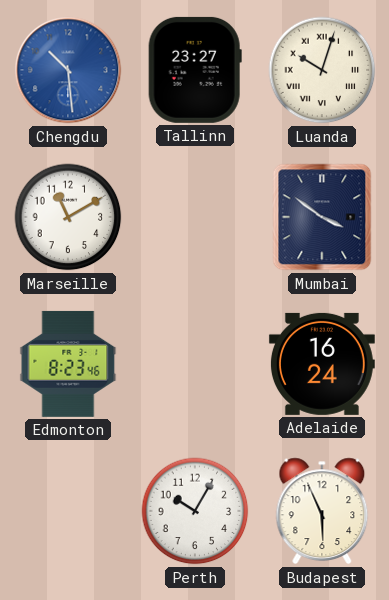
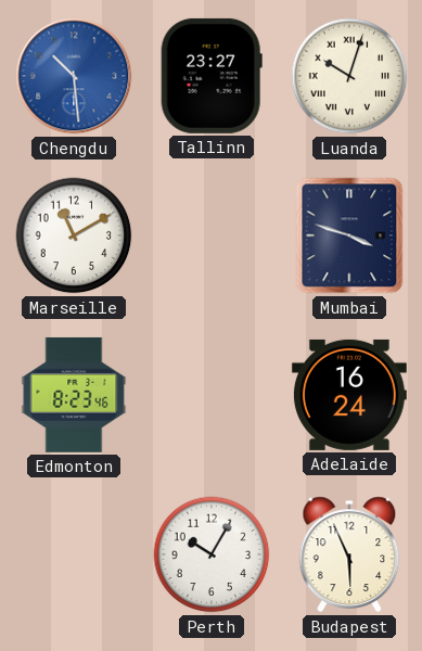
Mumbai: 3:51 -> 3:48
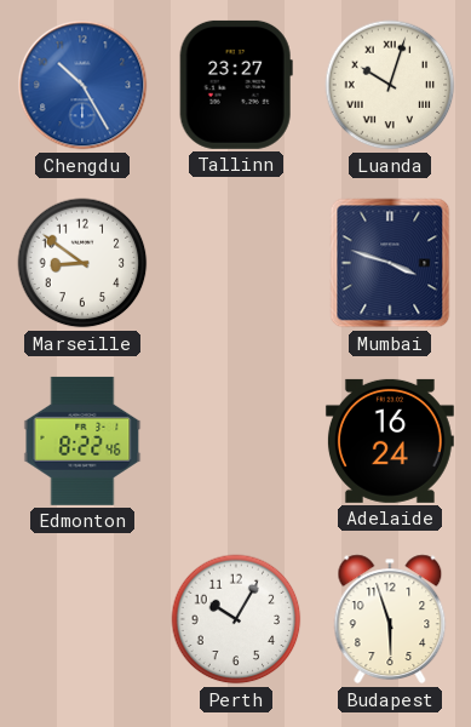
Chengdu: 10:29 -> 10:25
Marseille: 11:10 -> 8:51
Edmonton: 8:23 -> 8:22
Budapest: 5:56 -> 5:57
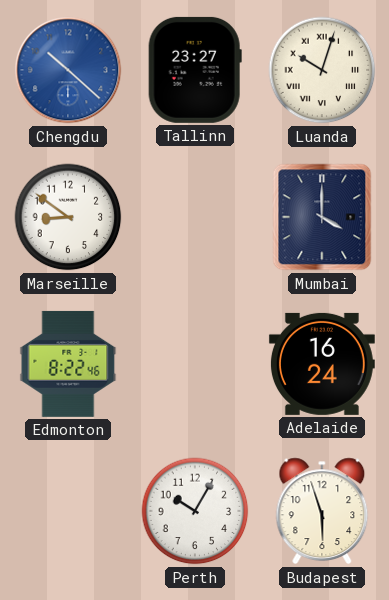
Chengdu: 10:25 -> 10:22
Mumbai: 3:48 -> 4:00
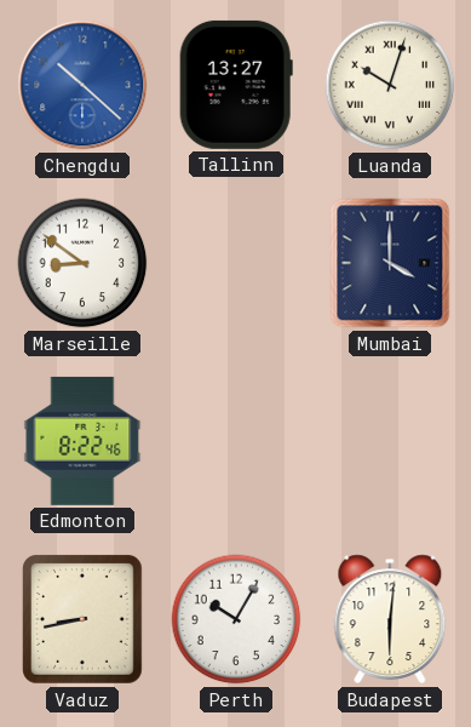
Tallinn: 23:27 -> 13:27
Adelaide: 16:24 -> none
Vaduz: none -> 8:43
Budapest: 5:57 -> 6:01
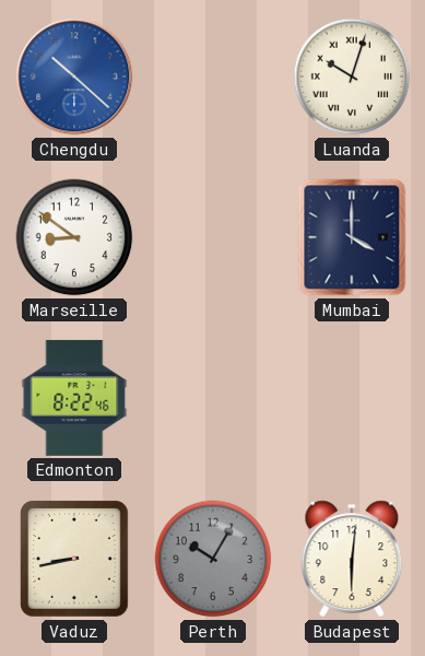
Tallinn: 13:27 -> none
Perth dial: white -> grey
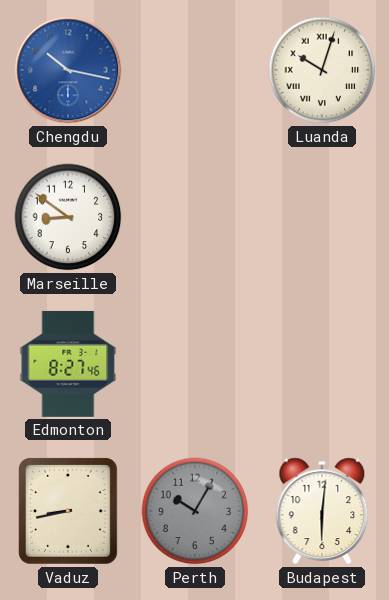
Chengdu: 10:22 -> 10:17
Mumbai: 4:00 -> none
Edmonton: 8:22 -> 8:27
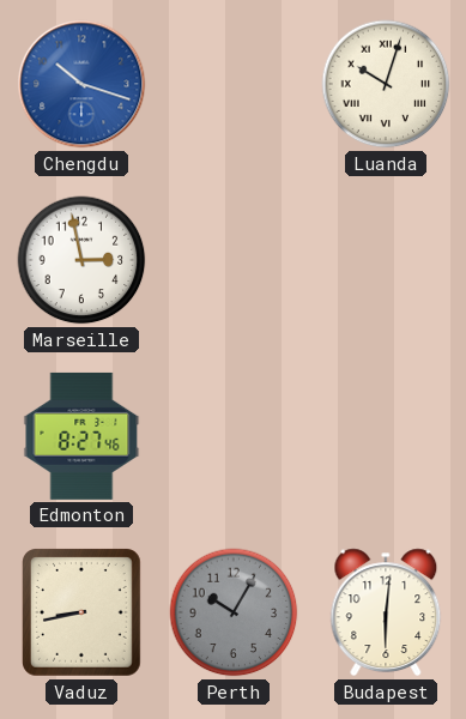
Chengdu: 10:17 -> 10:18
Marseille: 8:51 -> 2:58
